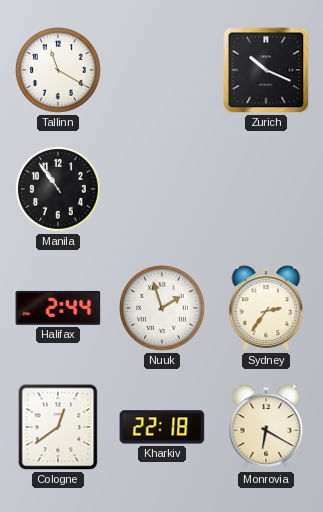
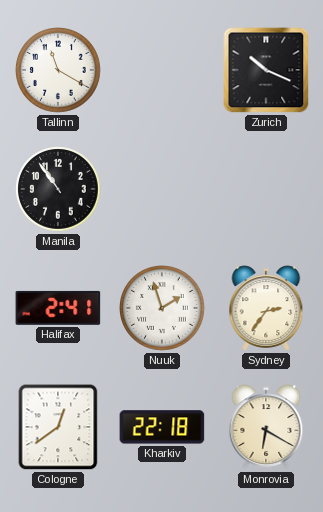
Halifax: 2:44 -> 2:41
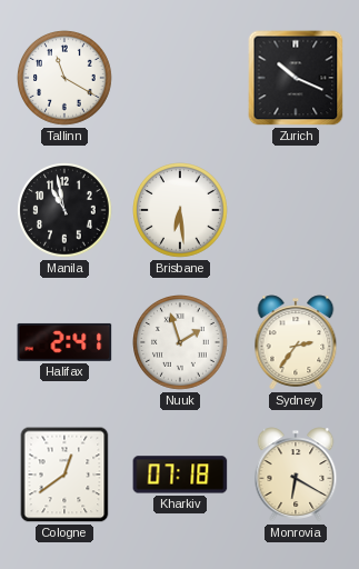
Manila: 10:54 -> 10:58
Brisbane: none -> 6:29
Kharkiv: 22:18 -> 07:18
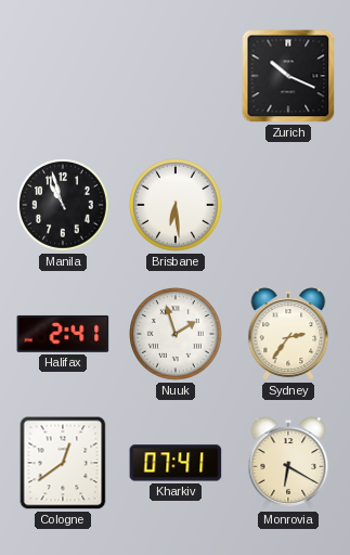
Tallinn: 11:20 -> none
Manila: 10:58 -> 10:57
Kharkiv: 07:18 -> 07:41
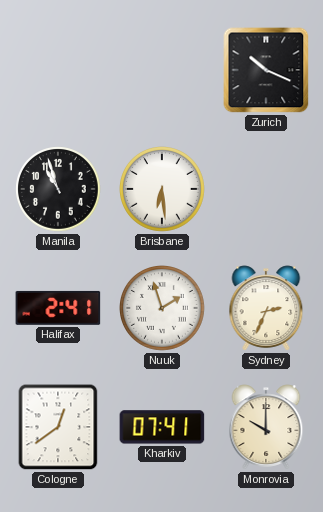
Sydney: 2:36 -> 2:34
Monrovia: 6:20 -> 10:00
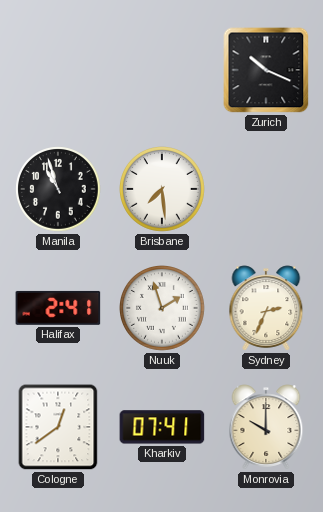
Brisbane: 6:29 -> 7:29
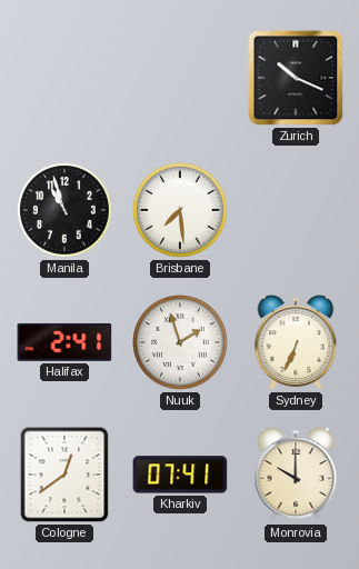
Sydney: 2:34 -> 6:34
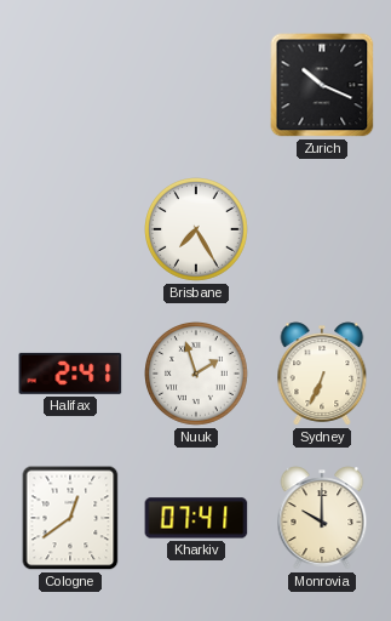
Manila: 10:57 -> none
Brisbane: 7:29 -> 7:25
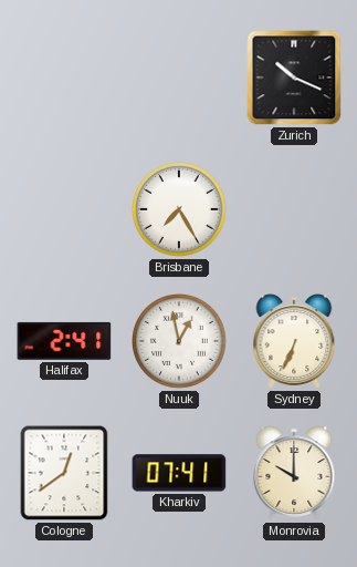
Nuuk: 1:57 -> 12:58
